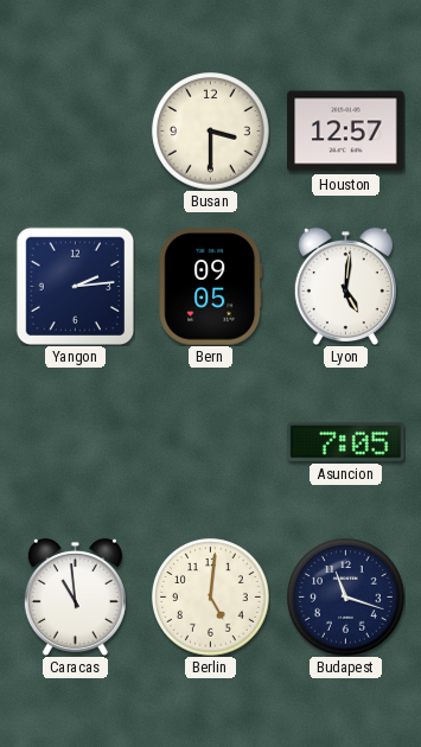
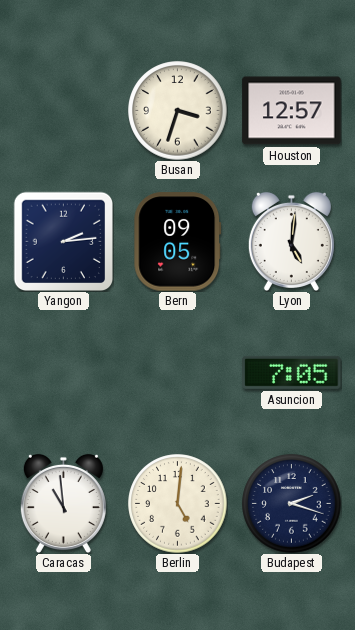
Busan: 3:30 -> 3:33
Budapest: 11:18 -> 2:18
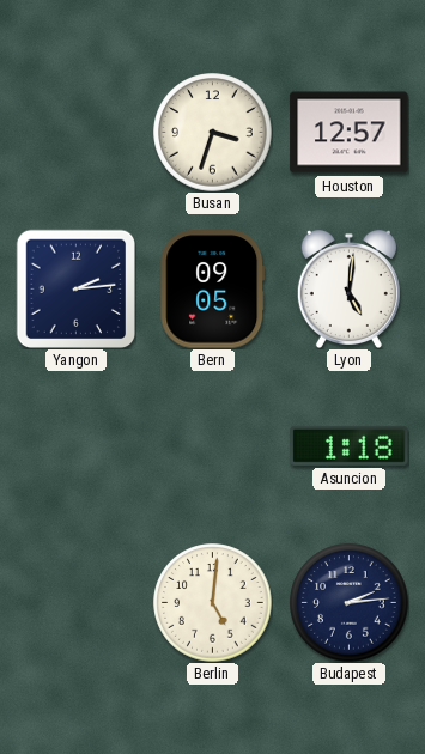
Asuncion: 7:05 -> 1:18
Caracas: 10:59 -> none
Budapest: 2:18 -> 2:14
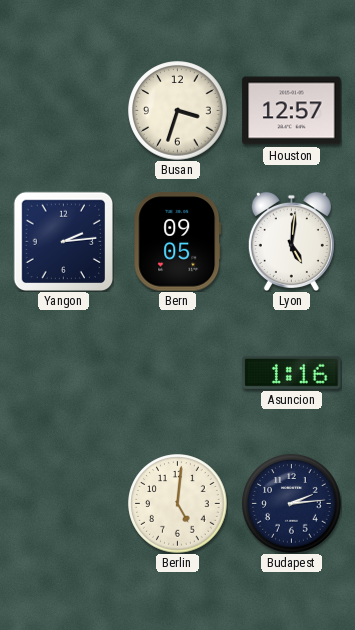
Asuncion: 1:18 -> 1:16
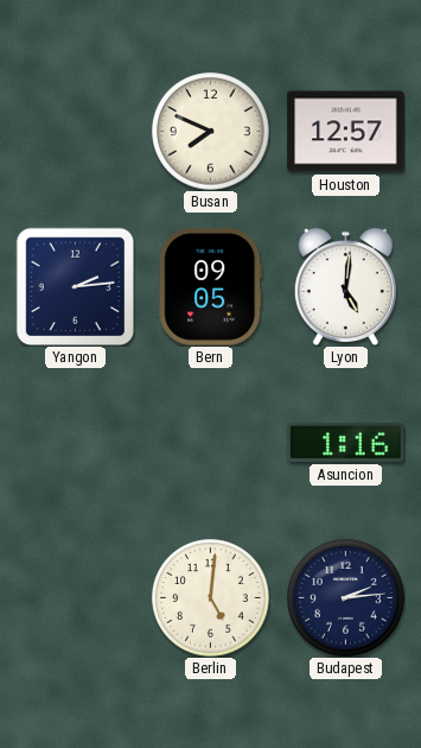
Busan: 3:33 -> 7:49
